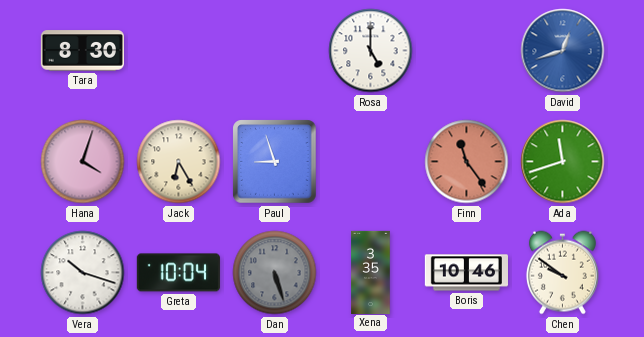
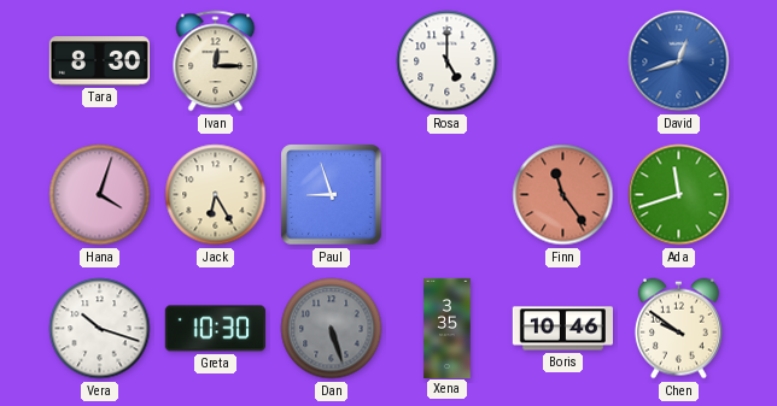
Ivan: none -> 12:15
Greta: 10:04 -> 10:30
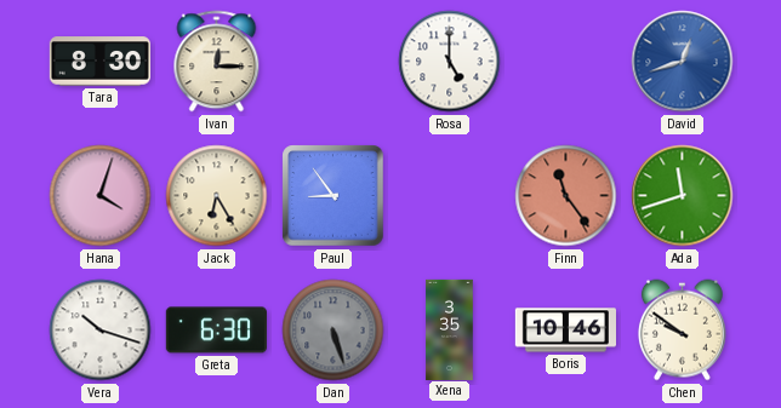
Paul: 8:57 -> 8:54
Greta: 10:30 -> 6:30
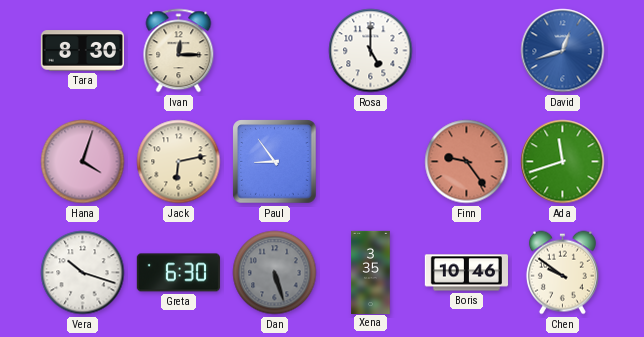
Jack: 6:25 -> 6:13
Finn: 11:24 -> 9:24
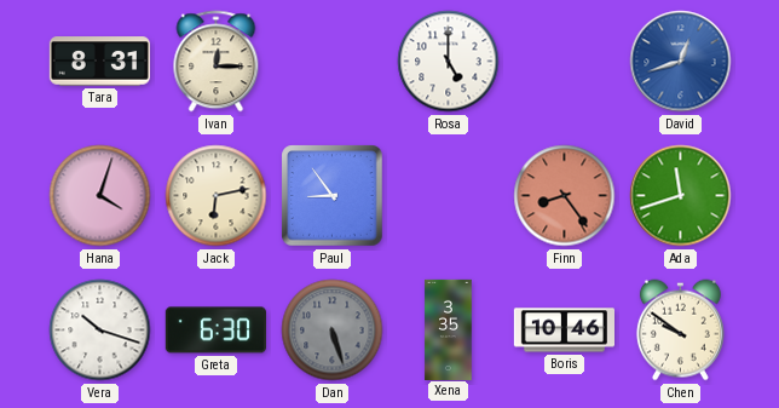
Tara: 8:30 -> 8:31
Finn: 9:24 -> 8:24
